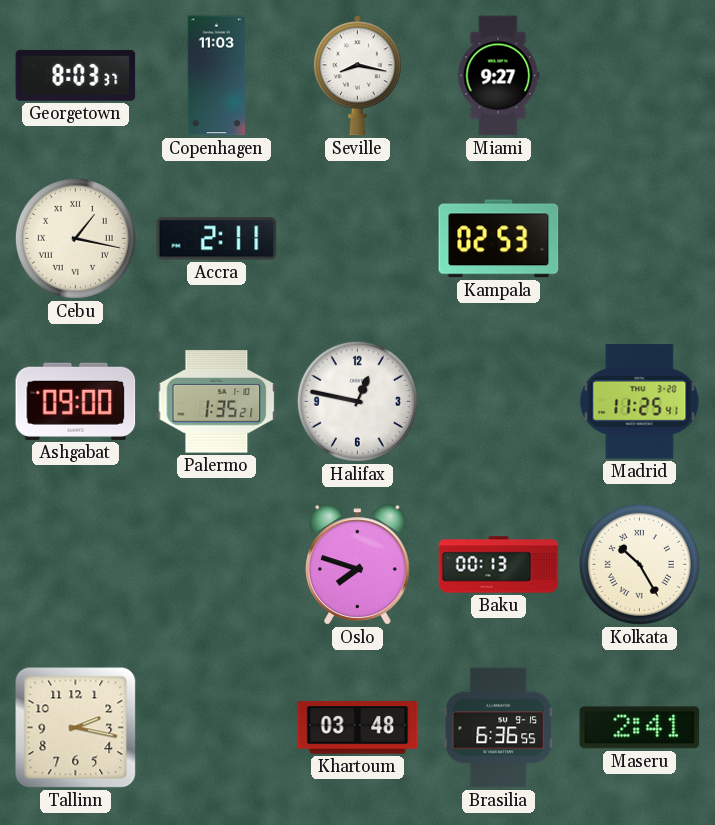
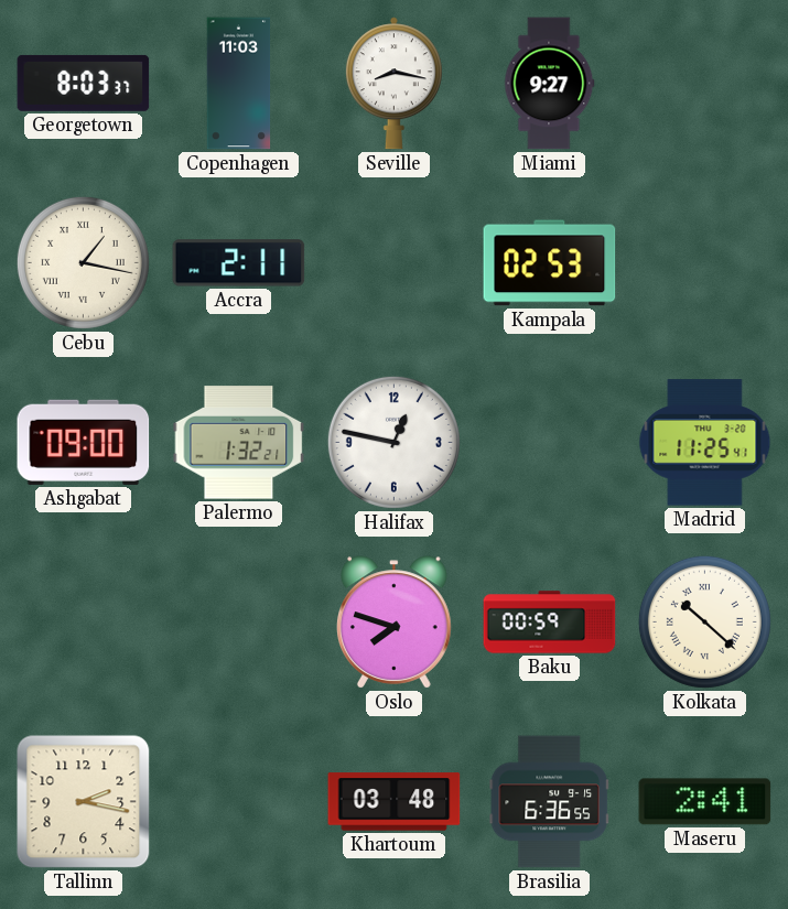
Palermo: 1:35 -> 1:32
Baku: 00:13 -> 00:59
Kolkata: 10:25 -> 10:22
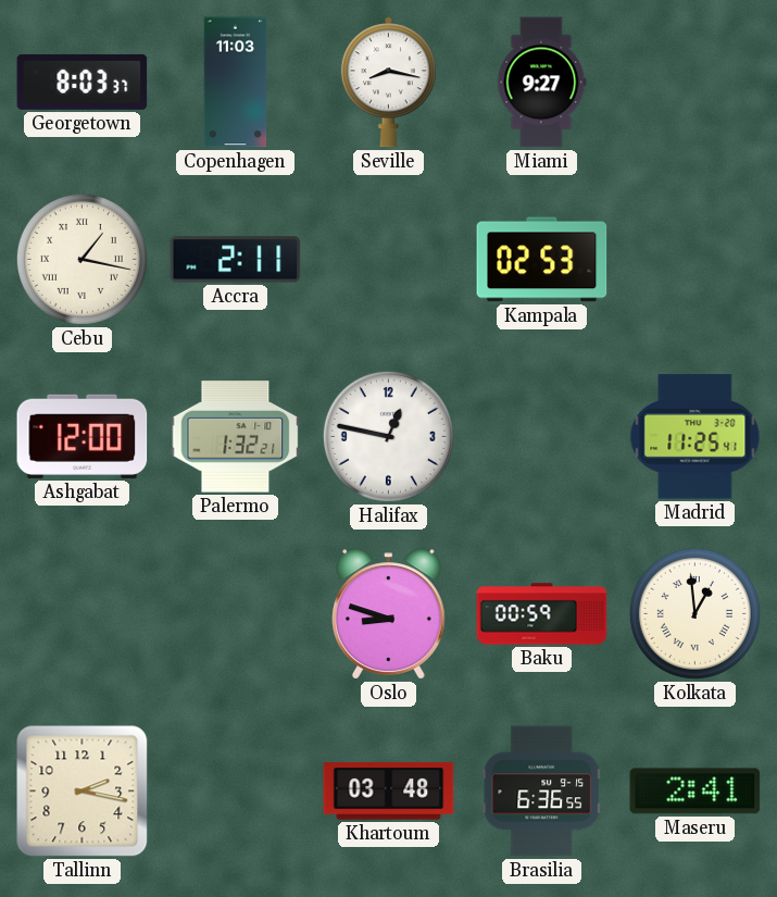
Ashgabat: 09:00 -> 12:00
Oslo: 7:48 -> 8:48
Kolkata: 10:22 -> 12:59
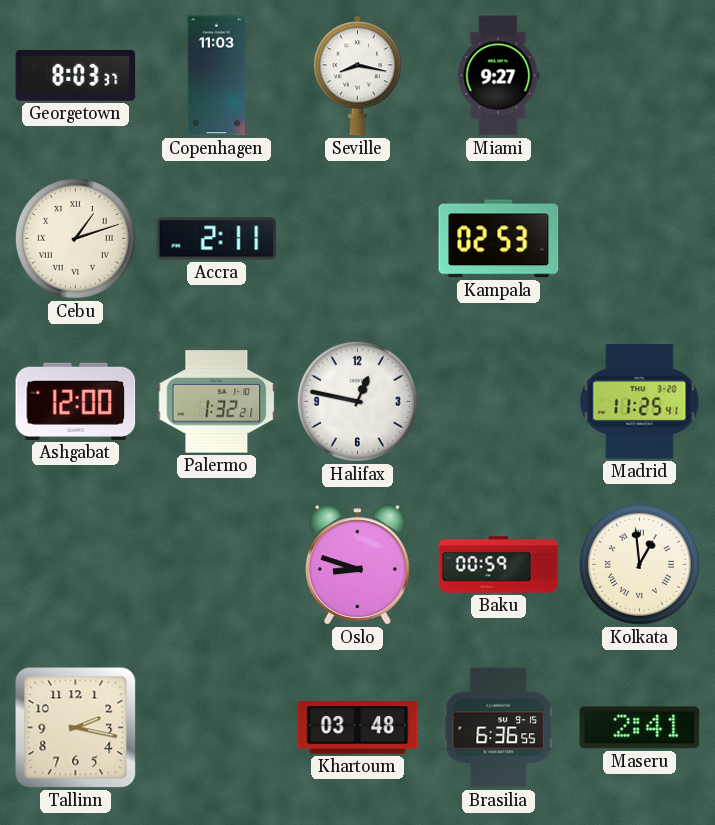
Cebu: 1:17 -> 1:12
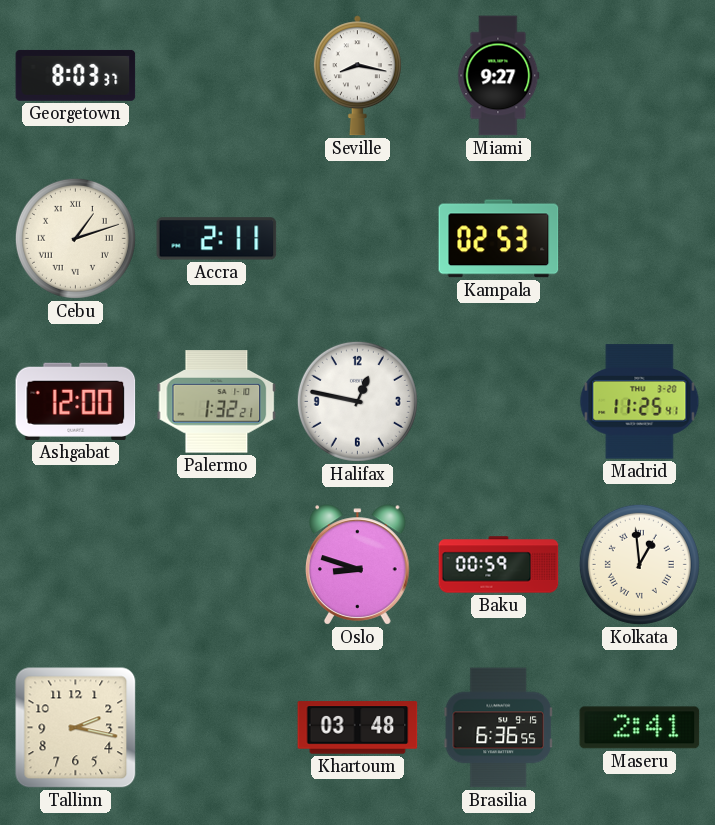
Copenhagen: 11:03 -> none
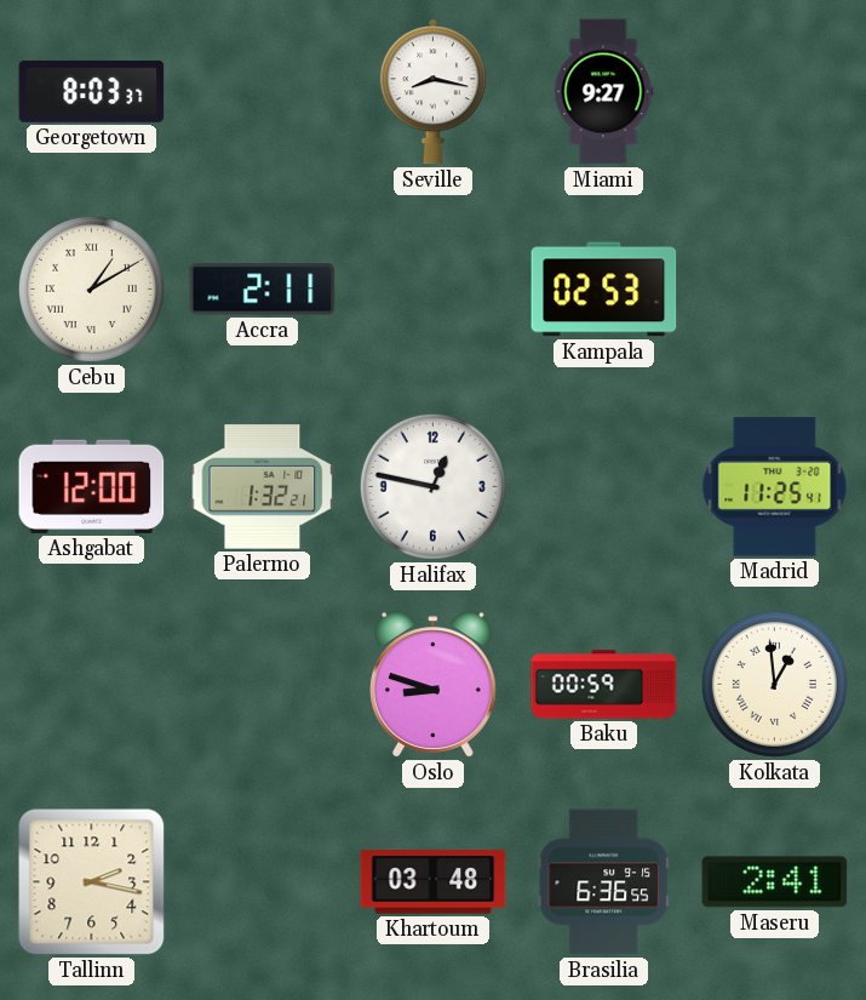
Cebu: 1:12 -> 1:10
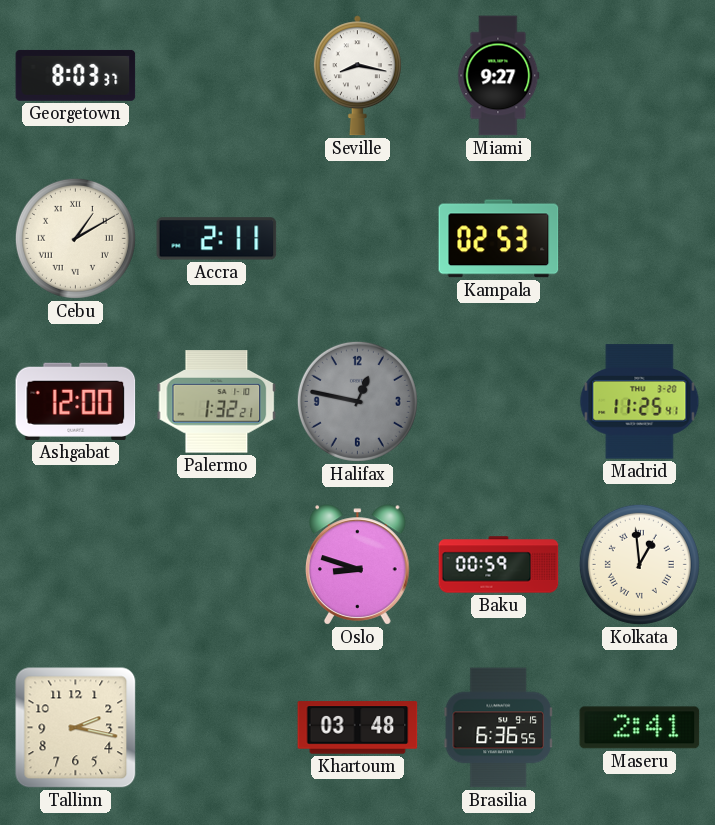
Halifax dial: white -> grey
